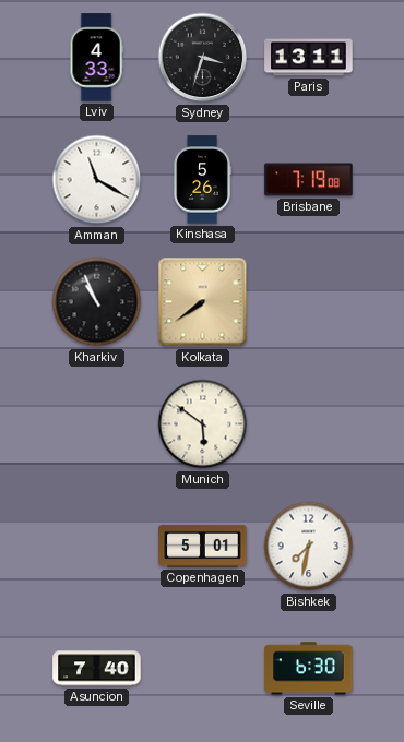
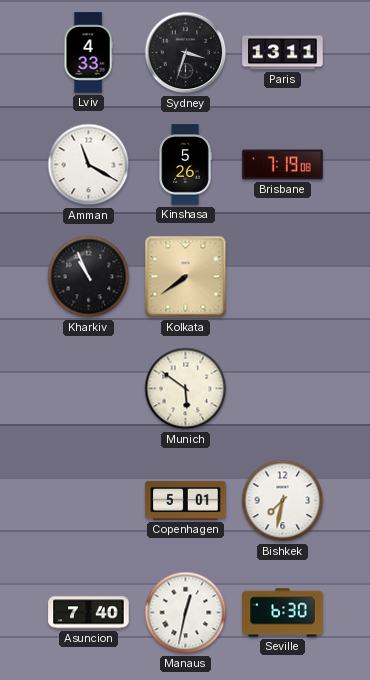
Manaus: none -> 12:32
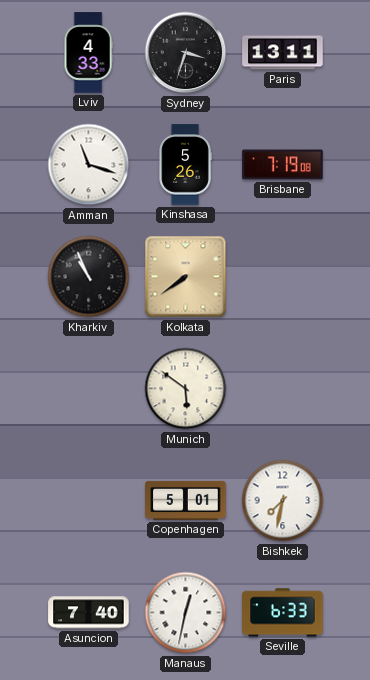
Amman: 11:20 -> 11:18
Seville: 6:30 -> 6:33
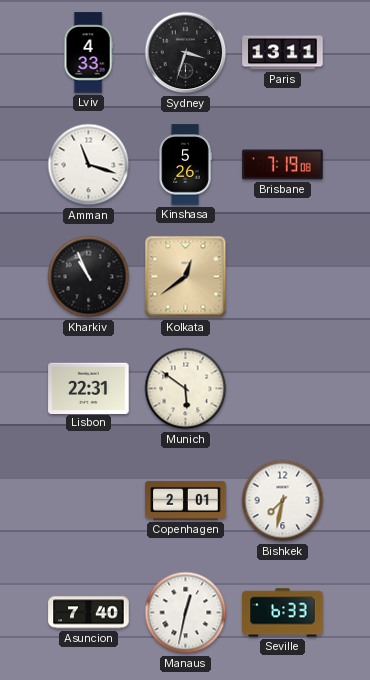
Kolkata: 7:39 -> 12:39
Lisbon: none -> 22:31
Copenhagen: 5:01 -> 2:01
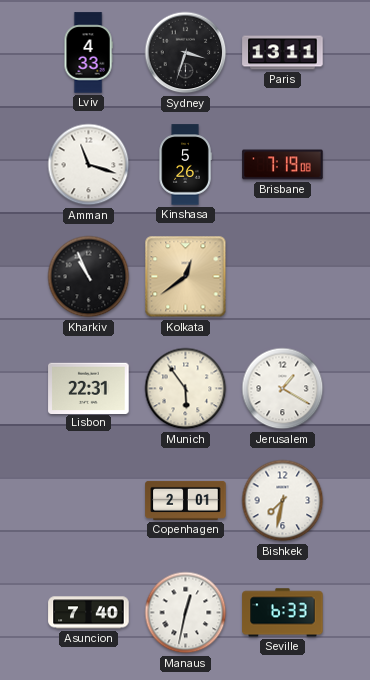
Munich: 5:51 -> 5:54
Jerusalem: none -> 1:20
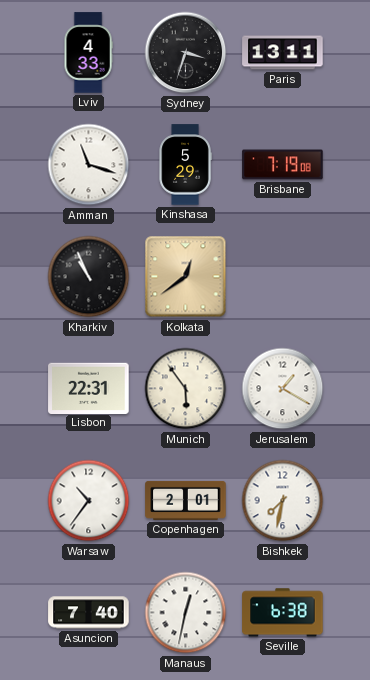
Kinshasa: 5:26 -> 5:29
Warsaw: none -> 10:36
Seville: 6:33 -> 6:38
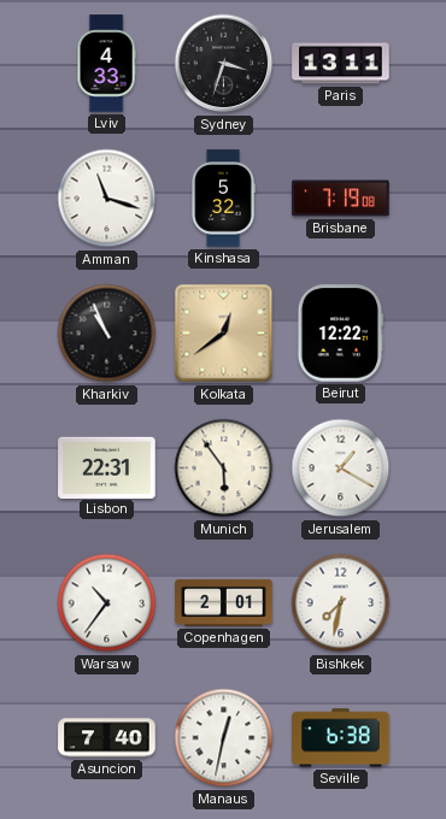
Kinshasa: 5:29 -> 5:32
Beirut: none -> 12:22
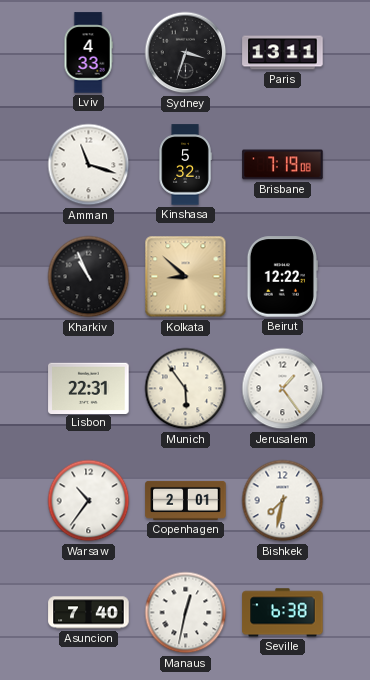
Kolkata: 12:39 -> 8:52
Jerusalem: 1:20 -> 1:24
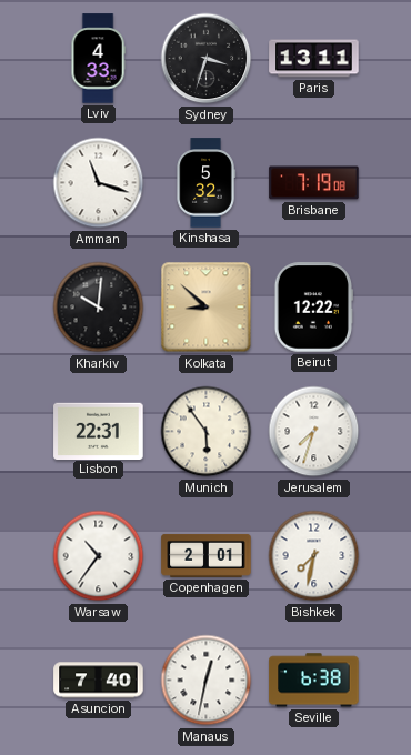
Kharkiv: 10:56 -> 10:01
Jerusalem: 1:24 -> 7:33
